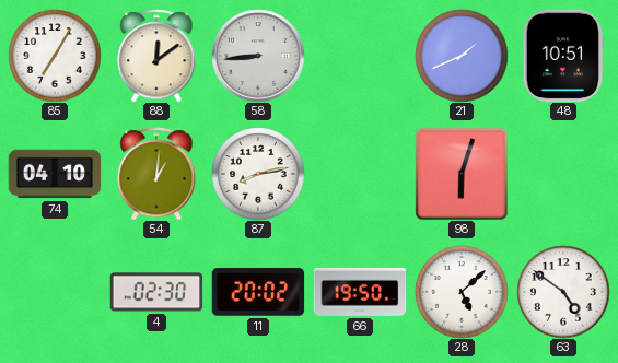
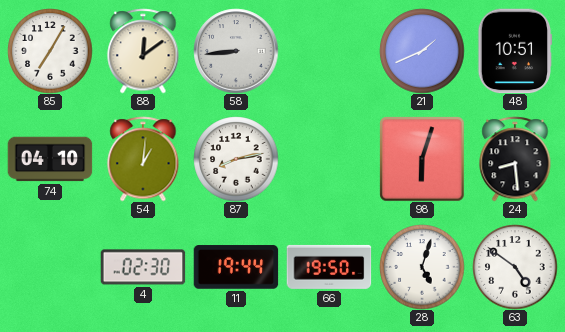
24: none -> 8:29
11: 20:02 -> 19:44
28: 5:08 -> 5:03
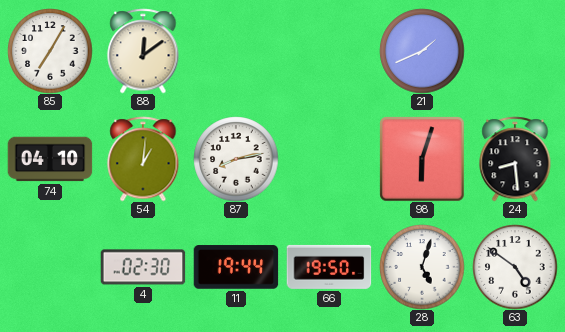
58: 8:44 -> none
48: 10:51 -> none
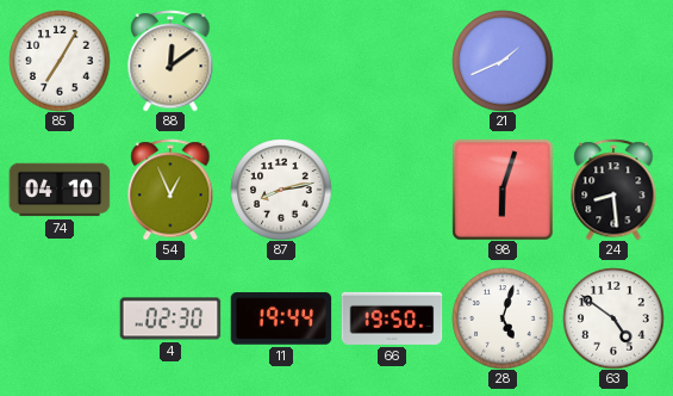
54: 1:01 -> 12:56
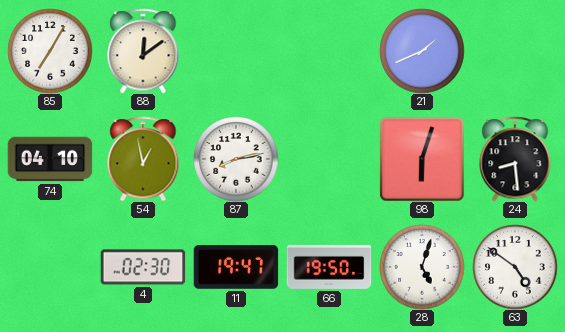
54: 12:56 -> 12:58
11: 19:44 -> 19:47
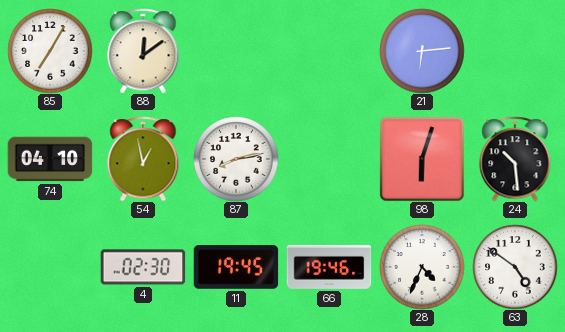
21: 1:41 -> 6:14
24: 8:29 -> 10:29
11: 19:47 -> 19:45
66: 19:50 -> 19:46
28: 5:03 -> 4:34
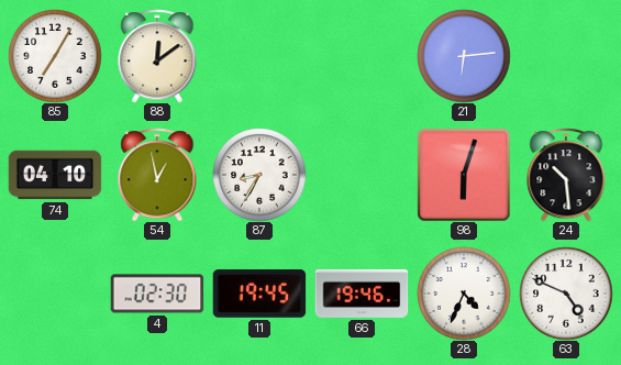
87: 8:13 -> 8:35
63: 4:51 -> 4:49
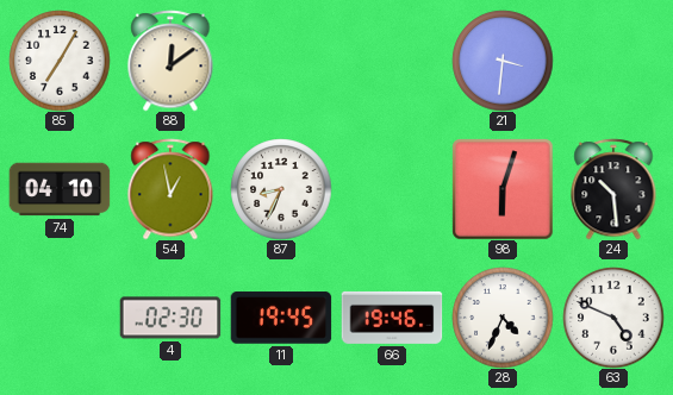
21: 6:14 -> 3:31
87: 8:35 -> 8:34
